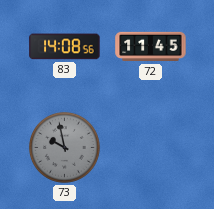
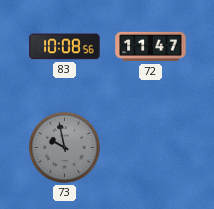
83: 14:08 -> 10:08
72: 11:45 -> 11:47
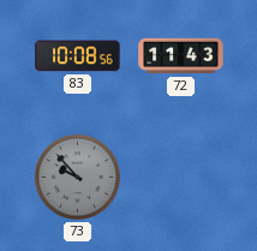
72: 11:47 -> 11:43
73: 9:58 -> 9:53
